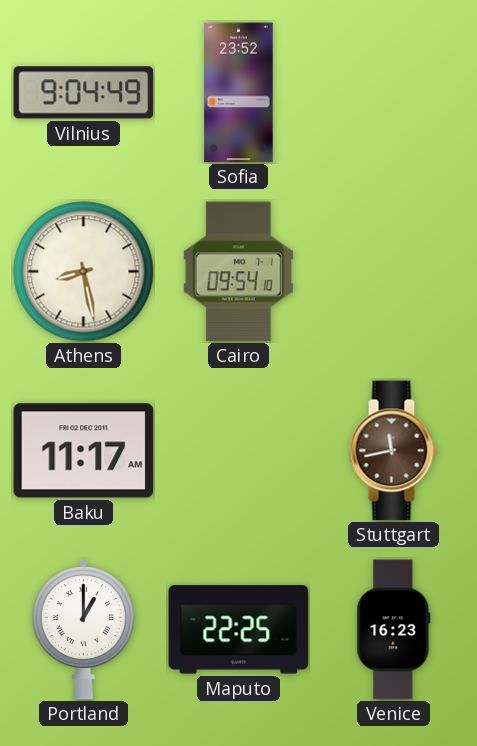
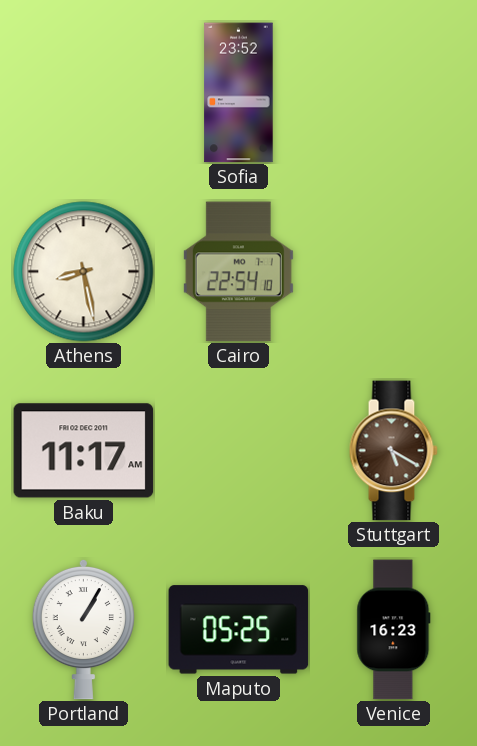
Vilnius: 9:04 -> none
Cairo: 09:54 -> 22:54
Stuttgart: 11:43 -> 5:20
Portland: 1:00 -> 1:05
Maputo: 22:25 -> 05:25
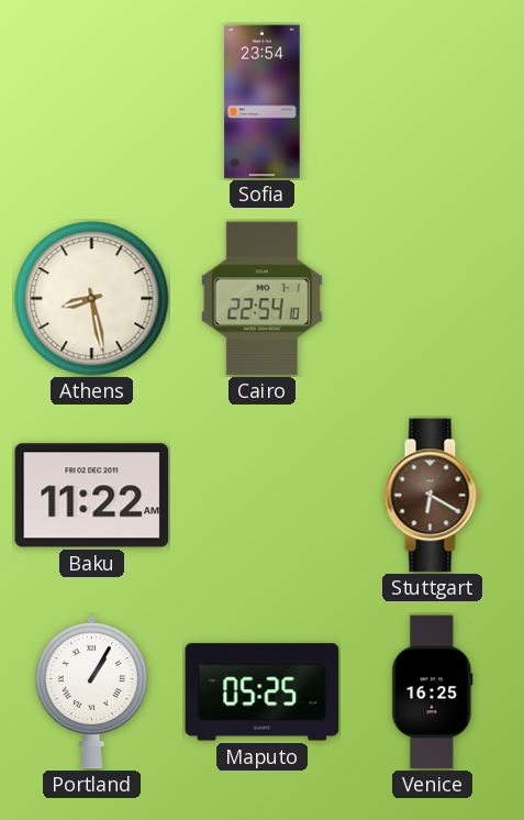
Sofia: 23:52 -> 23:54
Baku: 11:17 -> 11:22
Stuttgart: 5:20 -> 6:20
Venice: 16:23 -> 16:25
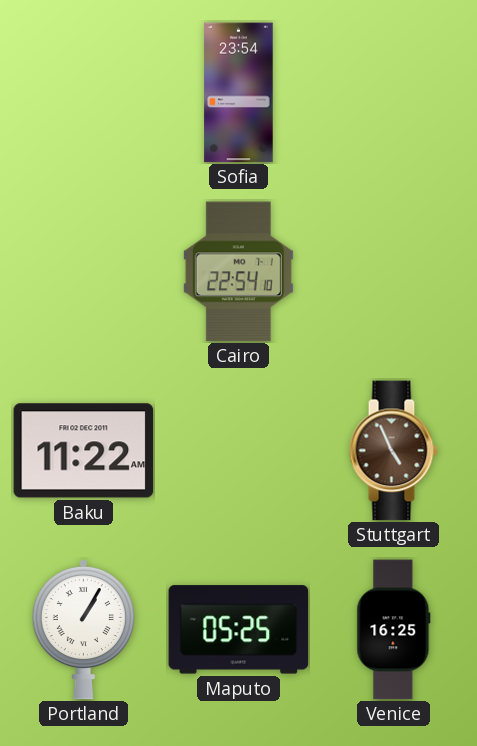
Athens: 8:28 -> none
Stuttgart: 6:20 -> 4:56
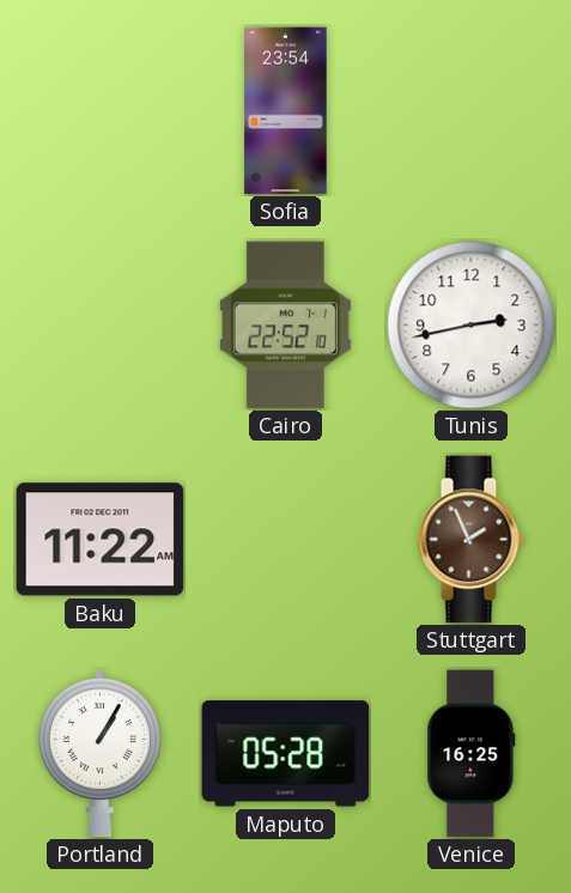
Cairo: 22:54 -> 22:52
Tunis: none -> 2:43
Stuttgart: 4:56 -> 1:56
Maputo: 05:25 -> 05:28
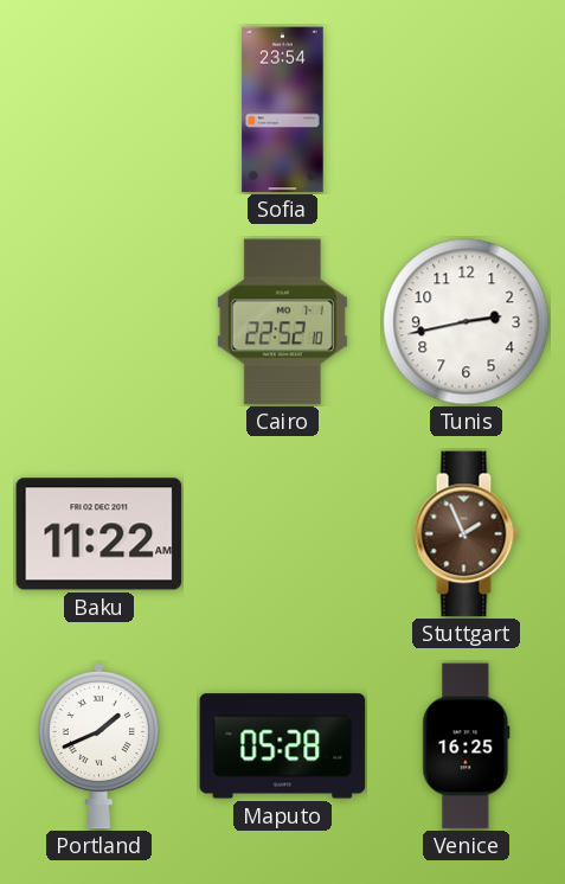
Portland: 1:05 -> 1:41
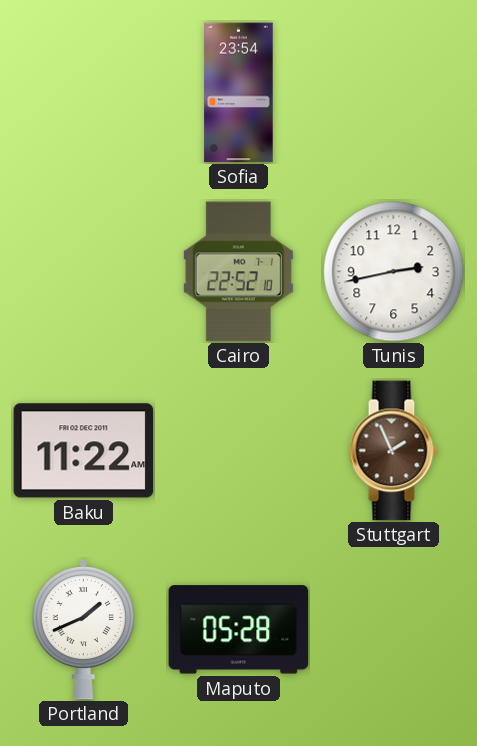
Venice: 16:25 -> none
